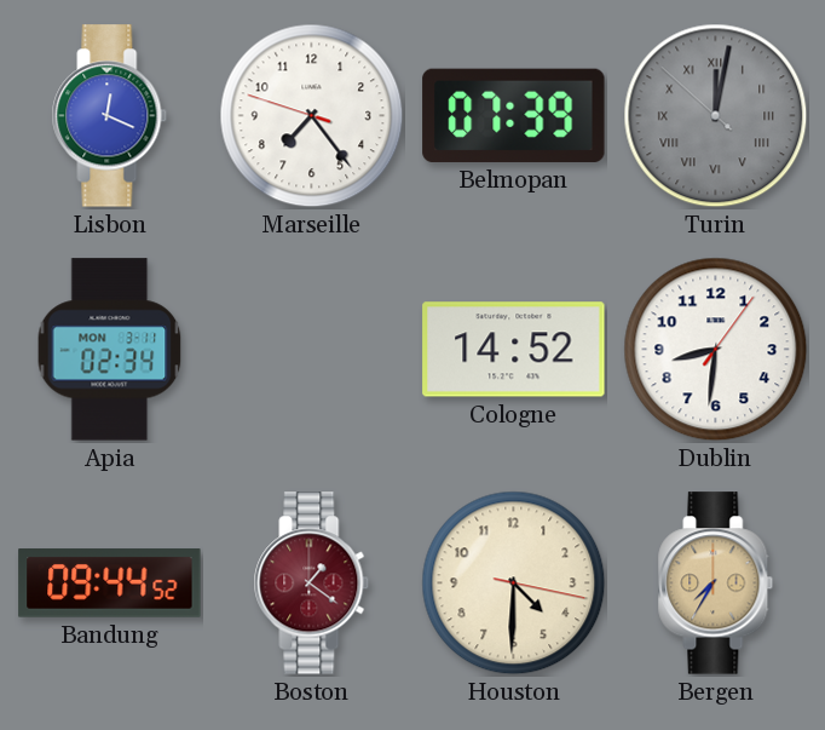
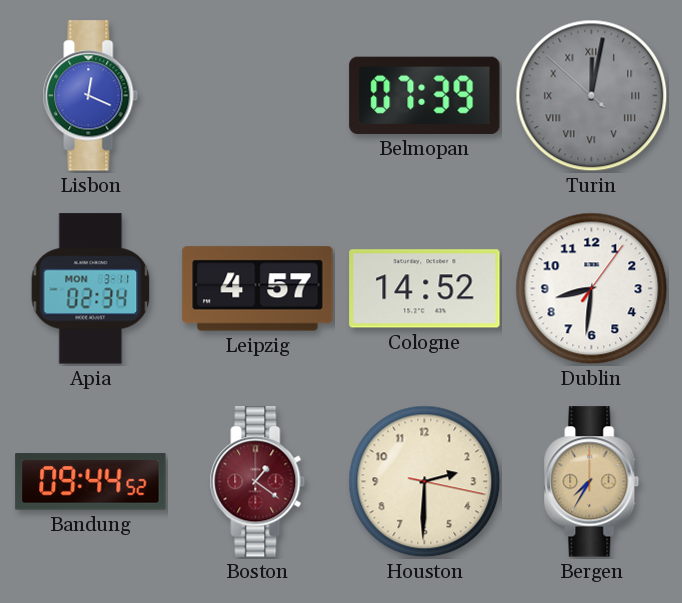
Marseille: 7:23 -> none
Leipzig: none -> 4:57
Houston: 4:30 -> 2:30
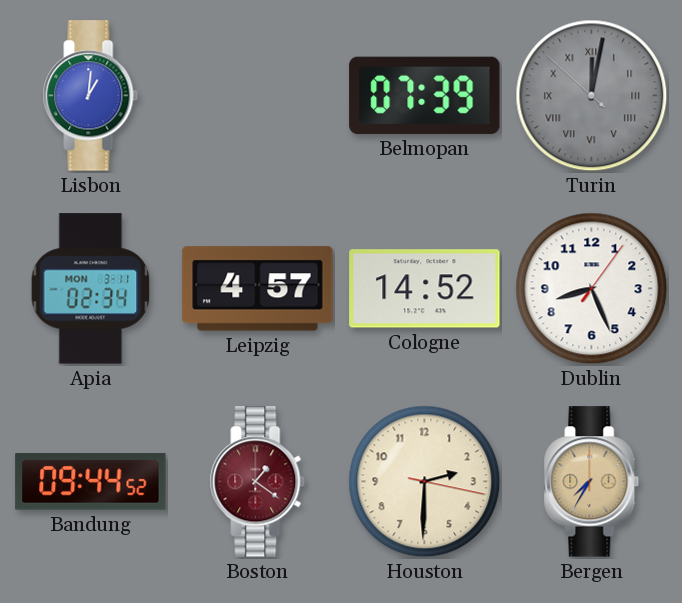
Lisbon: 12:19 -> 1:01
Dublin: 8:31 -> 8:26
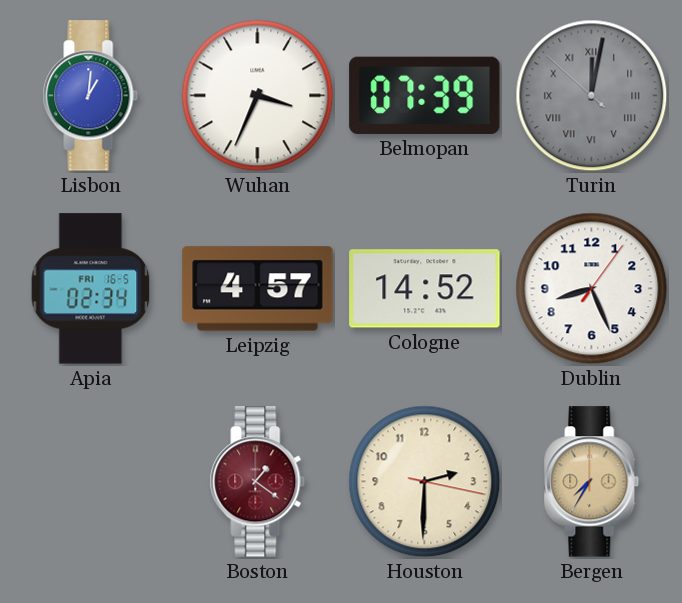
Wuhan: none -> 3:34
Apia date: MON 3-11 -> FRI 16-5
Bandung: 09:44 -> none
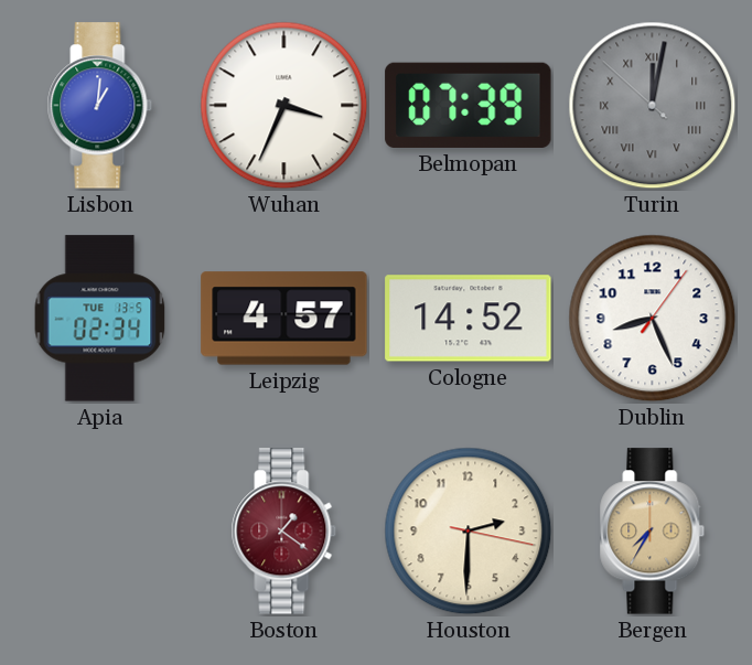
Apia date: FRI 16-5 -> TUE 13-5
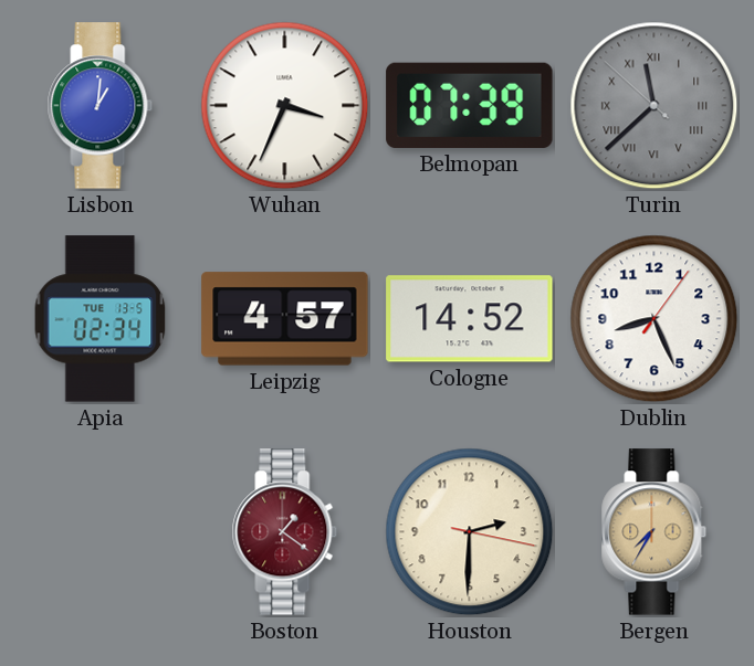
Turin: 12:01 -> 11:37
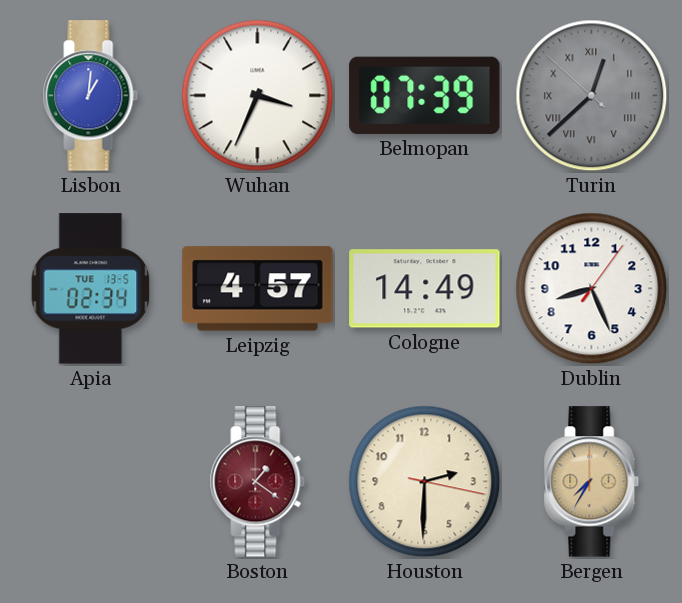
Turin: 11:37 -> 12:37
Cologne: 14:52 -> 14:49
